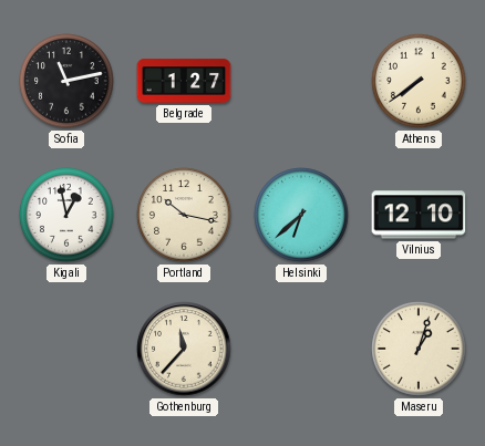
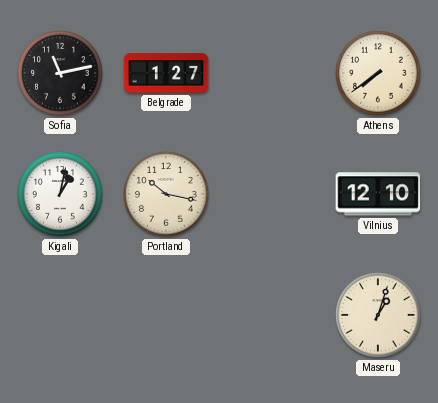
Kigali: 12:58 -> 1:02
Helsinki: 6:38 -> none
Gothenburg: 11:37 -> none
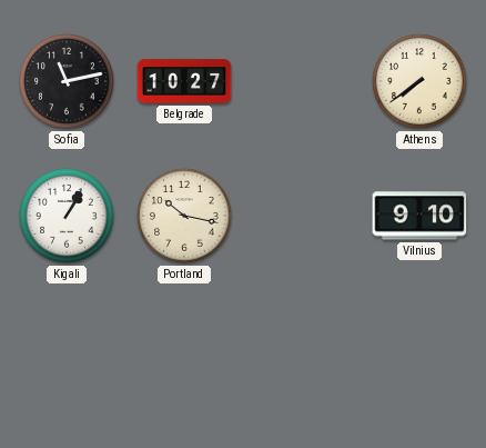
Belgrade: 1:27 -> 10:27
Kigali: 1:02 -> 1:05
Vilnius: 12:10 -> 9:10
Maseru: 1:03 -> none
